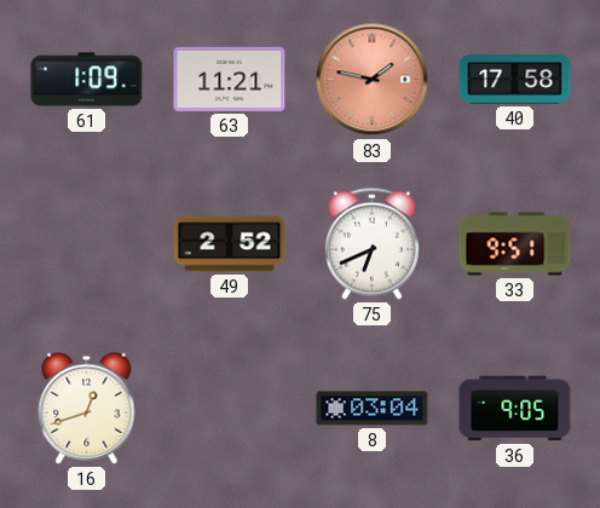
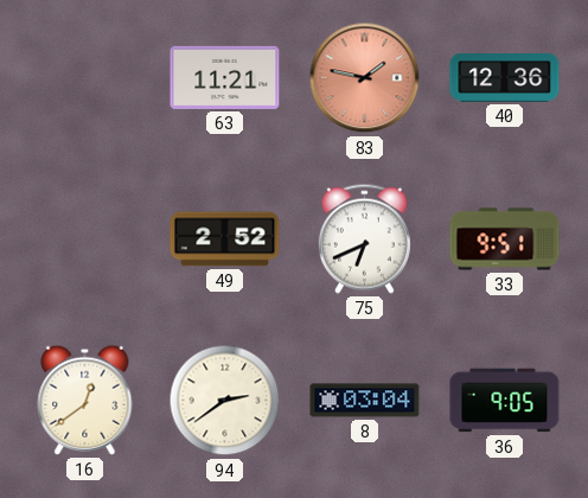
61: 1:09 -> none
40: 17:58 -> 12:36
16: 12:42 -> 12:39
94: none -> 2:39
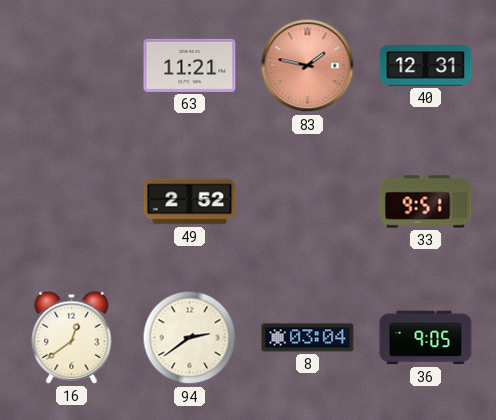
40: 12:36 -> 12:31
75: 6:41 -> none
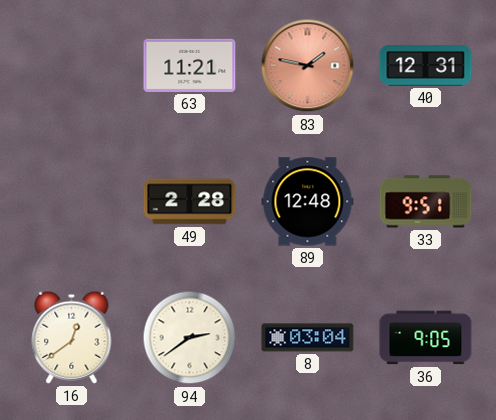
49: 2:52 -> 2:28
89: none -> 12:48
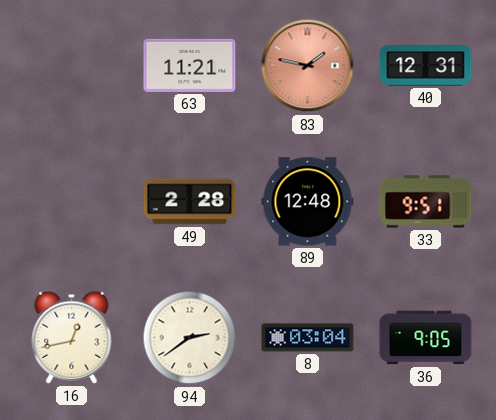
16: 12:39 -> 12:43
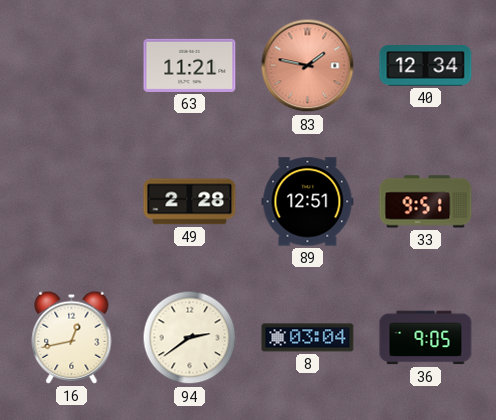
40: 12:31 -> 12:34
89: 12:48 -> 12:51
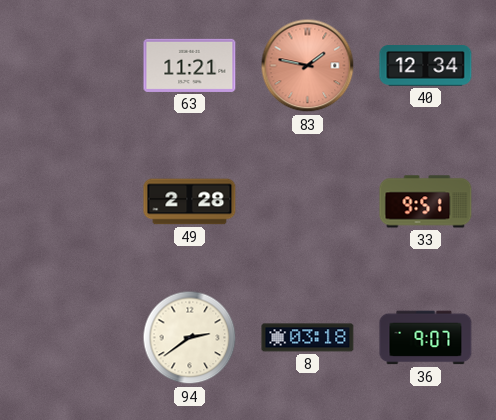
89: 12:51 -> none
16: 12:43 -> none
8: 03:04 -> 03:18
36: 9:05 -> 9:07
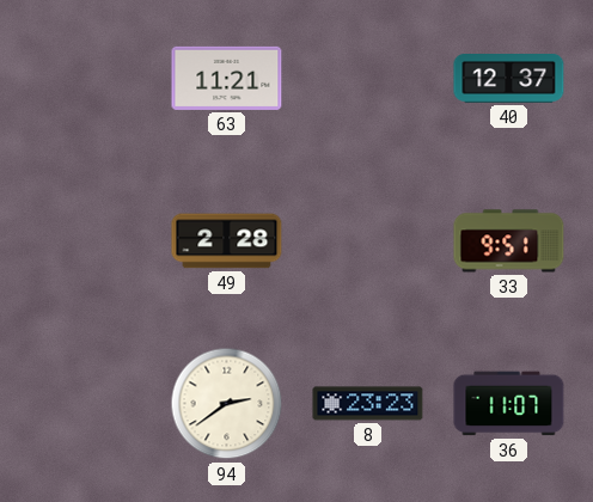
83: 1:47 -> none
40: 12:34 -> 12:37
8: 03:18 -> 23:23
36: 9:07 -> 11:07
